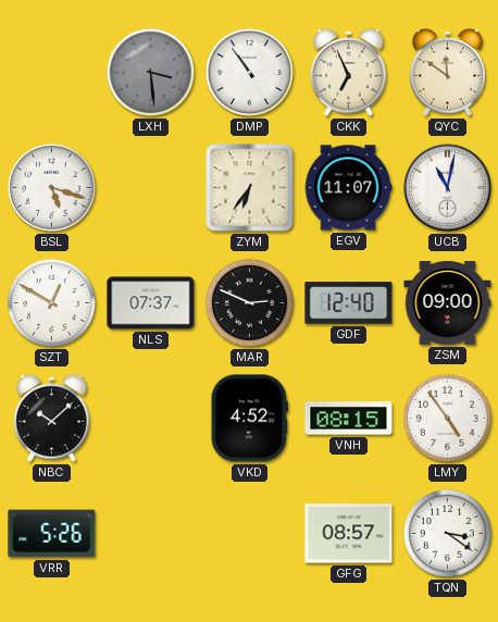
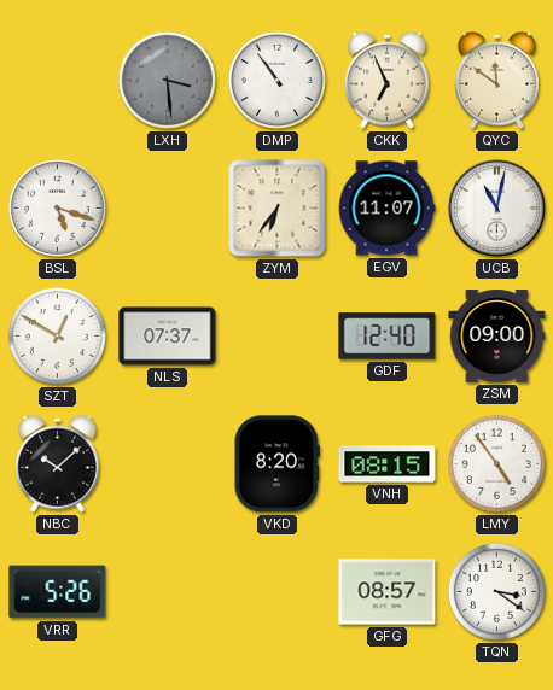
MAR: 2:49 -> none
VKD: 4:52 -> 8:20
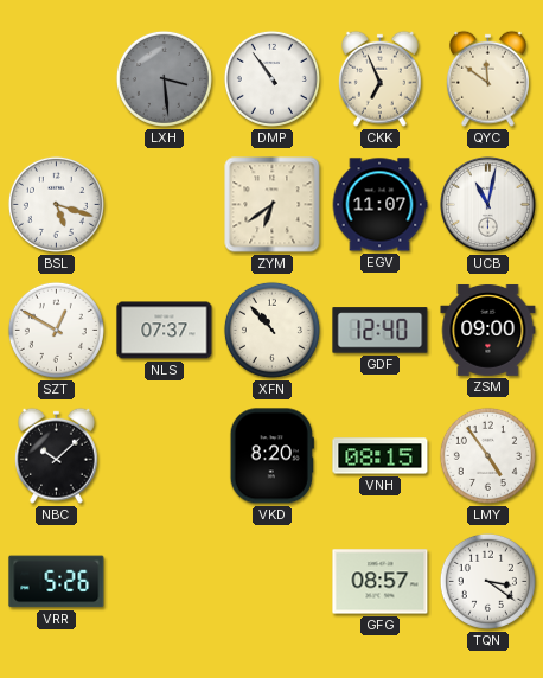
ZYM: 6:36 -> 6:39
XFN: none -> 10:53
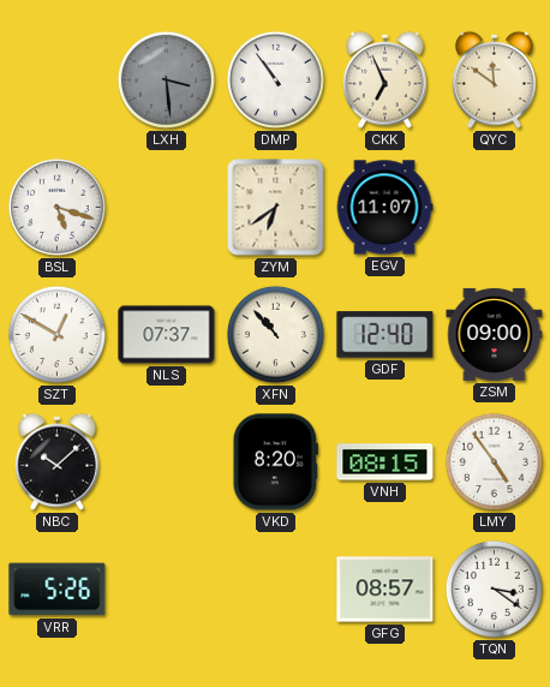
UCB: 11:02 -> none
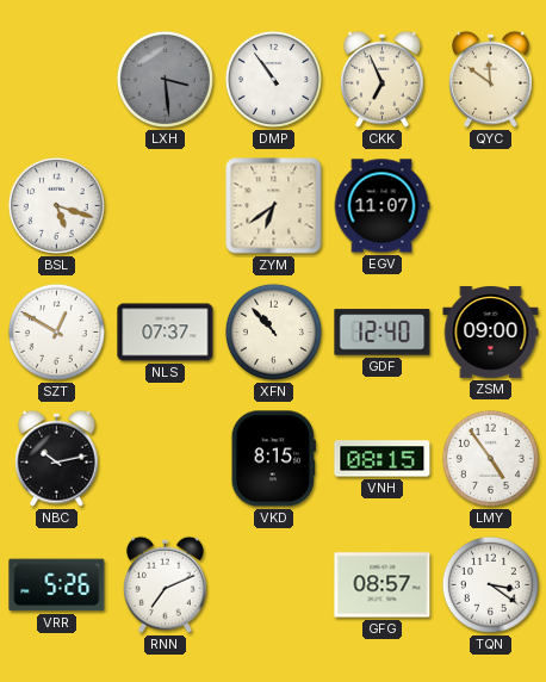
NBC: 10:08 -> 10:13
VKD: 8:20 -> 8:15
RNN: none -> 7:11
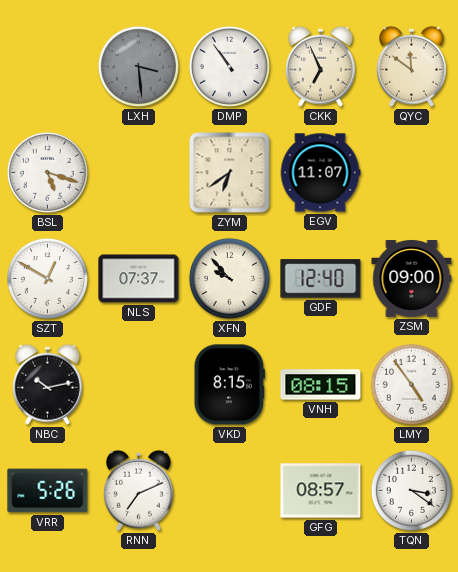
XFN: 10:53 -> 9:53
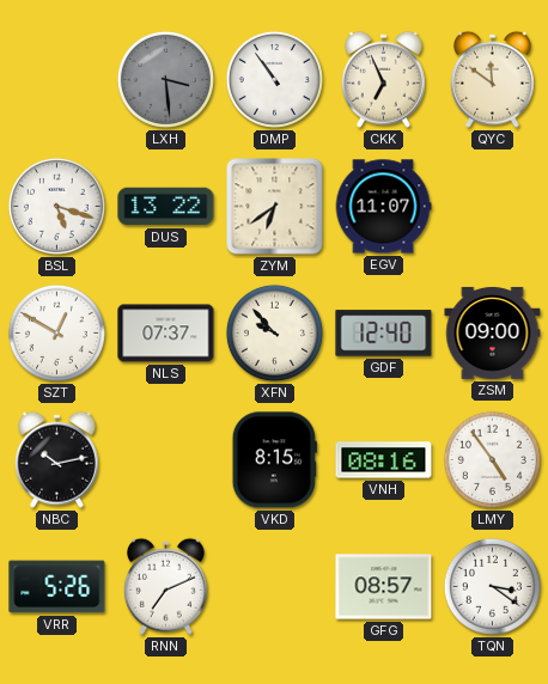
DUS: none -> 13:22
VNH: 08:15 -> 08:16
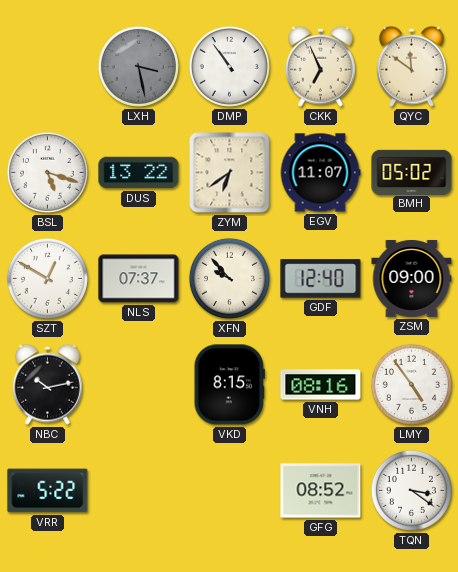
LXH: 3:29 -> 3:28
BMH: none -> 05:02
VRR: 5:26 -> 5:22
RNN: 7:11 -> none
GFG: 08:57 -> 08:52
